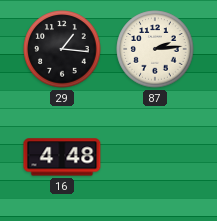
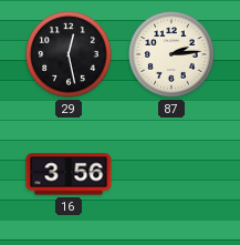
29: 1:16 -> 12:28
16: 4:48 -> 3:56
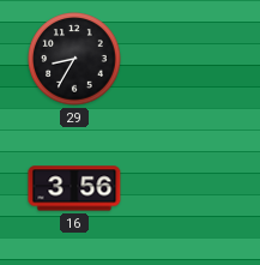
29: 12:28 -> 8:35
87: 2:14 -> none
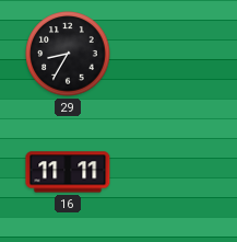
16: 3:56 -> 11:11
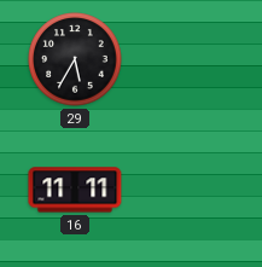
29: 8:35 -> 5:35
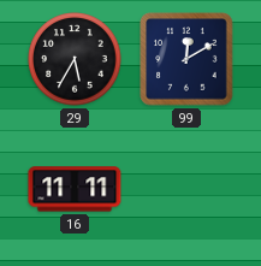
99: none -> 12:10
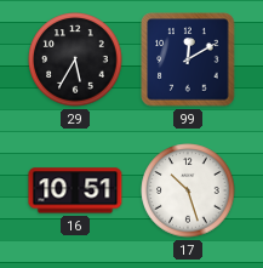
16: 11:11 -> 10:51
17: none -> 10:27
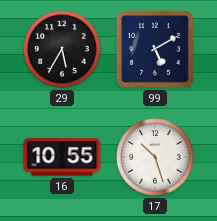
99: 12:10 -> 5:10
16: 10:51 -> 10:55
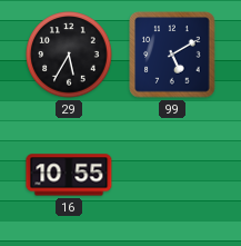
17: 10:27 -> none
